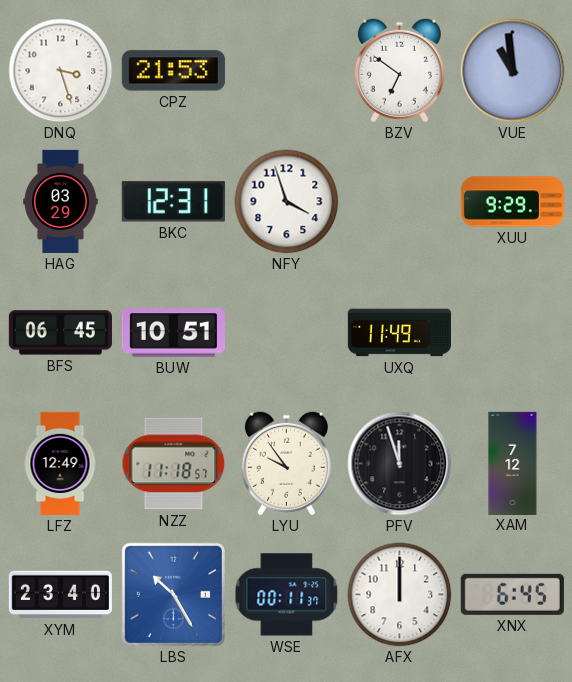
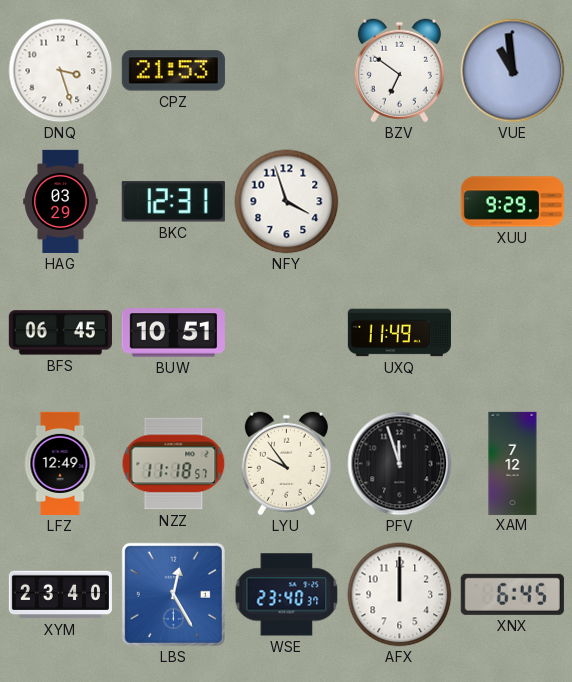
LBS: 10:25 -> 12:25
WSE: 00:11 -> 23:40
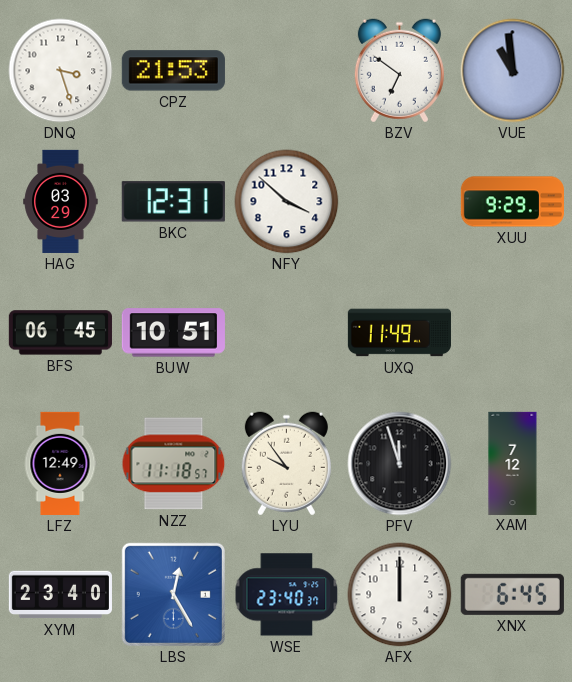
NFY: 3:57 -> 3:52
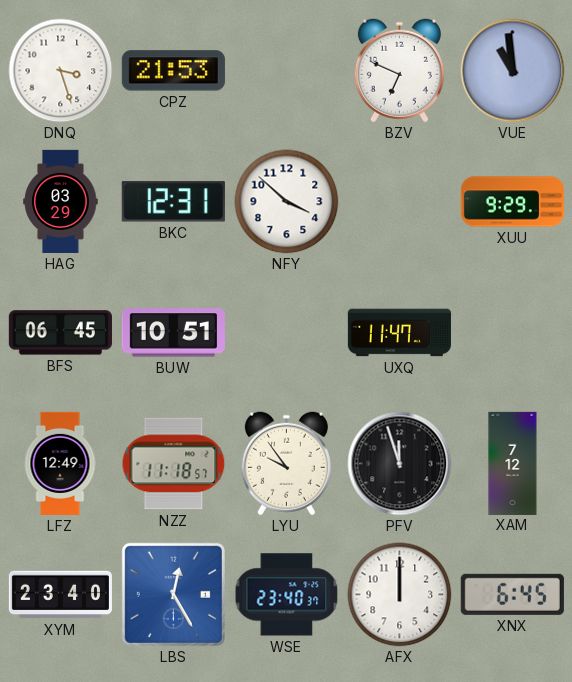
BZV: 6:51 -> 6:49
UXQ: 11:49 -> 11:47
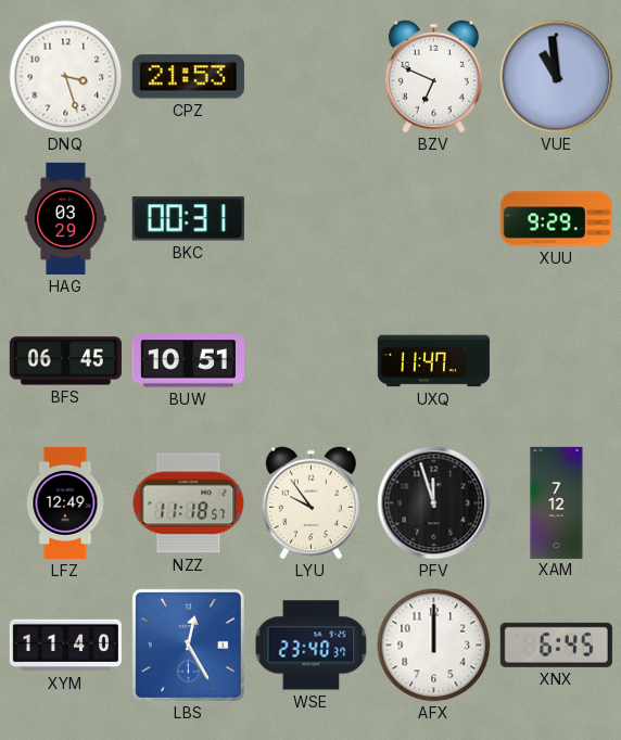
BKC: 12:31 -> 00:31
NFY: 3:52 -> none
XYM: 23:40 -> 11:40
